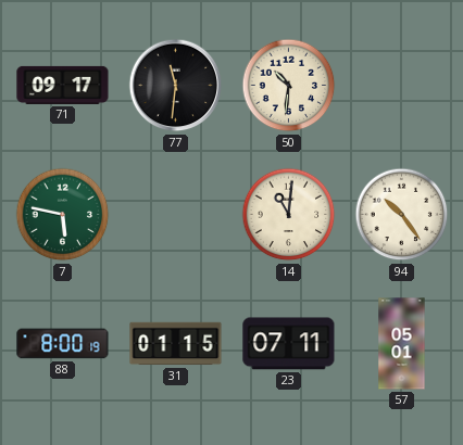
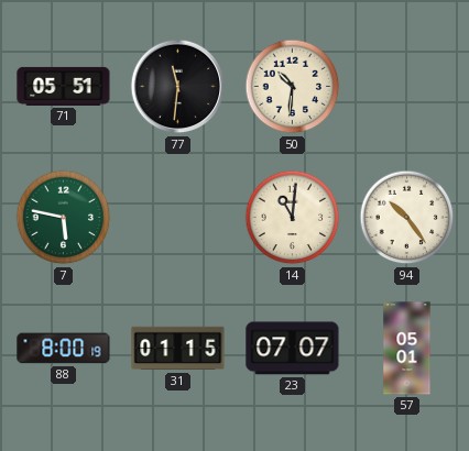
71: 09:17 -> 05:51
23: 07:11 -> 07:07
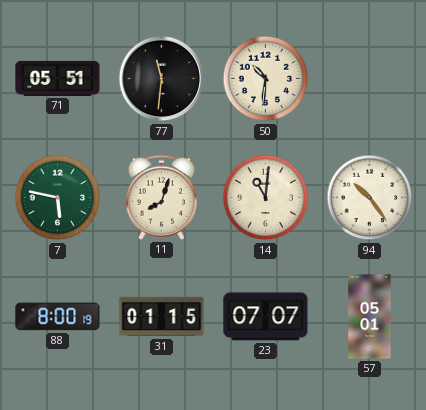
11: none -> 8:03
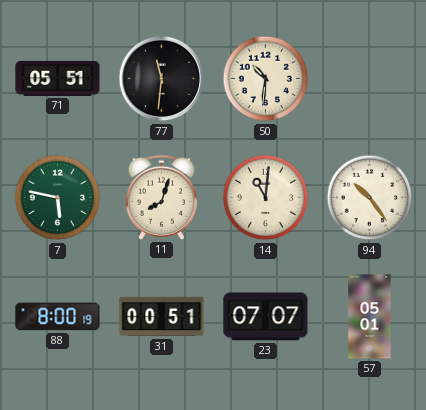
31: 01:15 -> 00:51
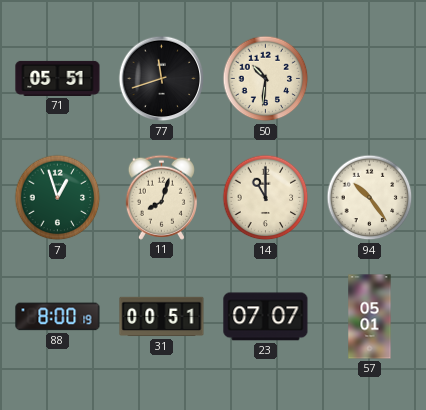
77: 11:31 -> 11:42
7: 5:47 -> 12:57
14: 11:01 -> 11:00
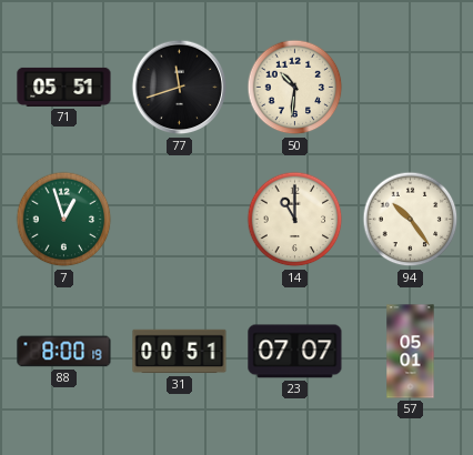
11: 8:03 -> none
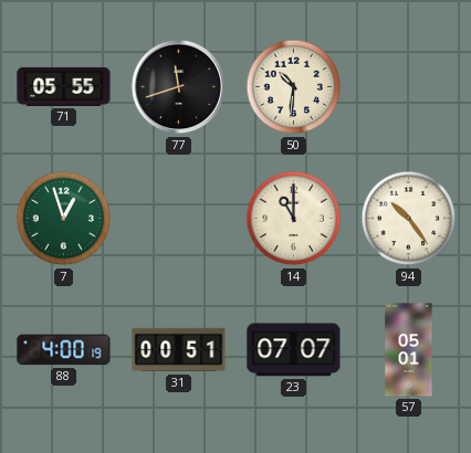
71: 05:51 -> 05:55
88: 8:00 -> 4:00
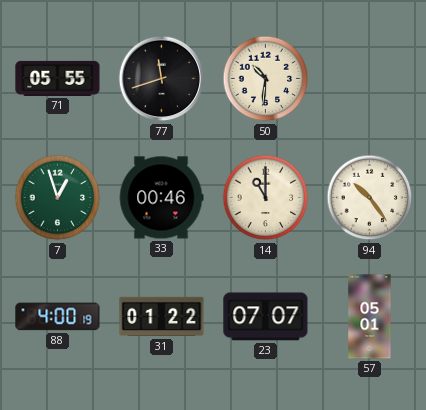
33: none -> 00:46
31: 00:51 -> 01:22
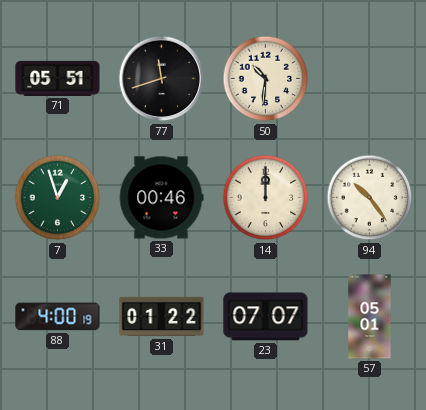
71: 05:55 -> 05:51
14: 11:00 -> 12:00
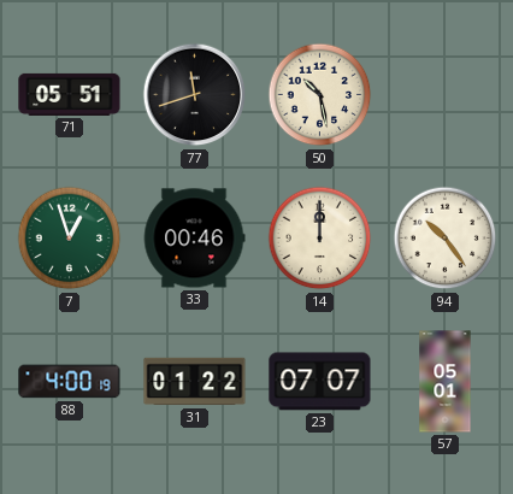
50: 10:31 -> 10:28
